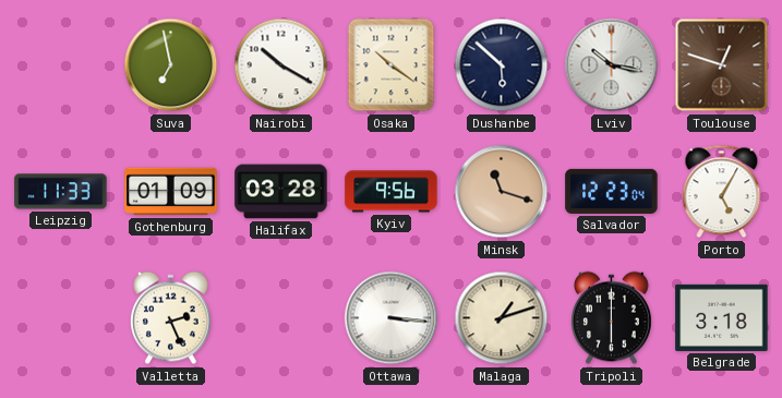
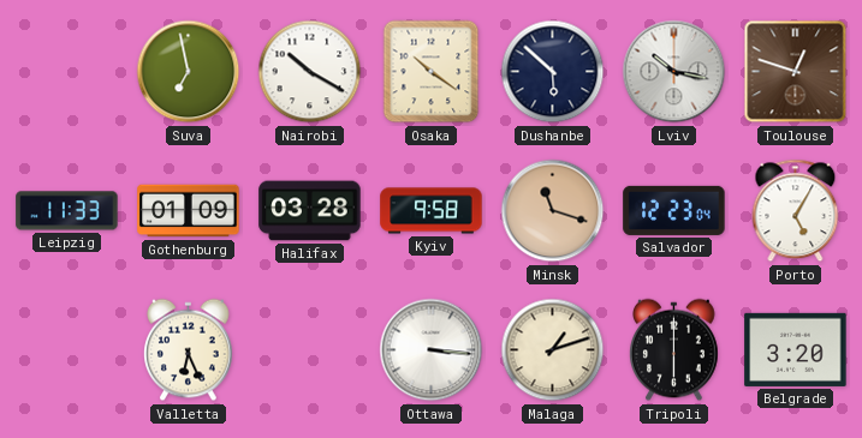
Kyiv: 9:56 -> 9:58
Valletta: 2:26 -> 6:26
Belgrade: 3:18 -> 3:20
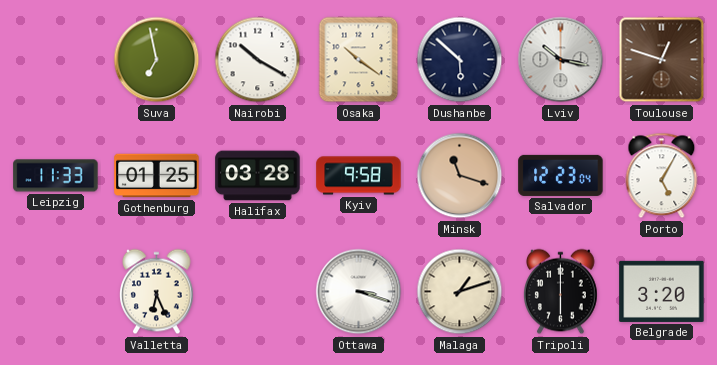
Gothenburg: 01:09 -> 01:25
Ottawa: 3:16 -> 3:18
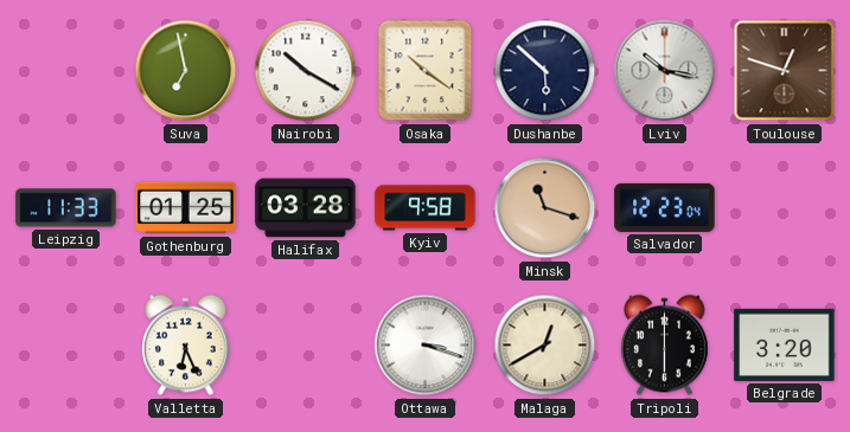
Porto: 5:05 -> none
Malaga: 1:12 -> 12:40
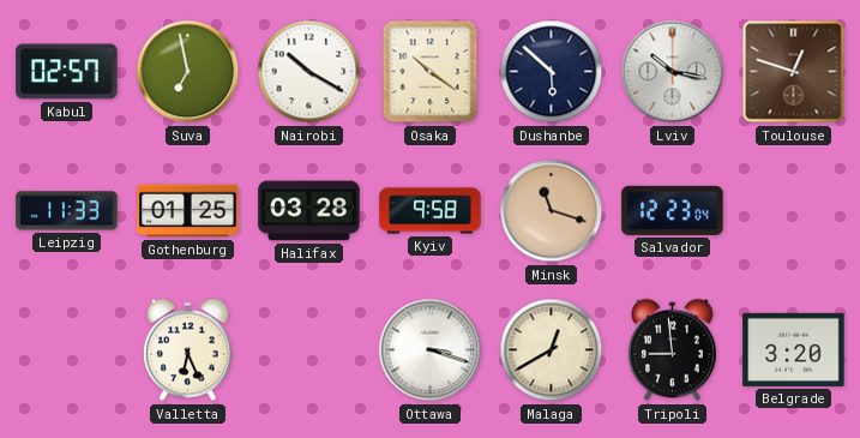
Kabul: none -> 02:57
Tripoli: 6:00 -> 8:59
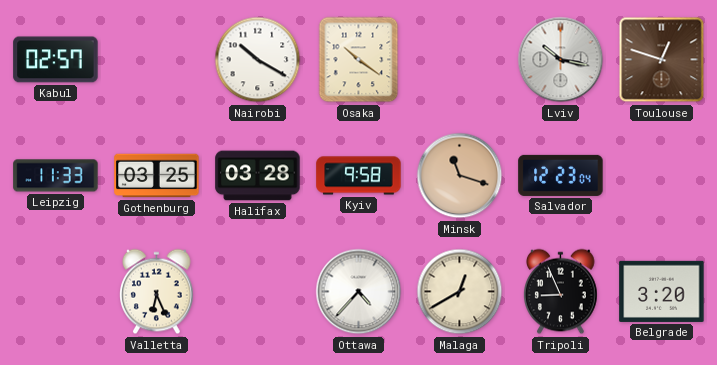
Suva: 6:58 -> none
Dushanbe: 5:52 -> none
Gothenburg: 01:25 -> 03:25
Ottawa: 3:18 -> 4:37
Tripoli: 8:59 -> 8:56
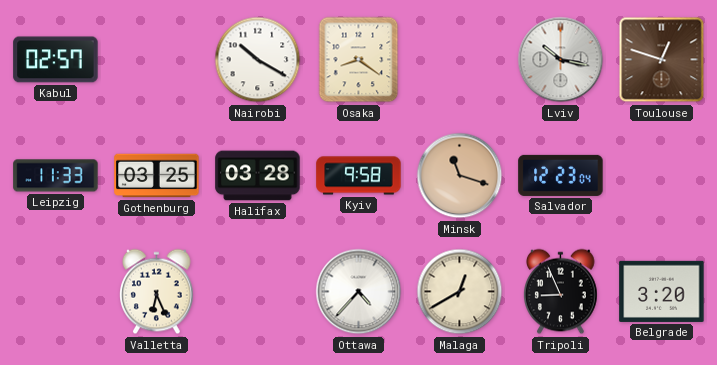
Osaka: 10:21 -> 8:21
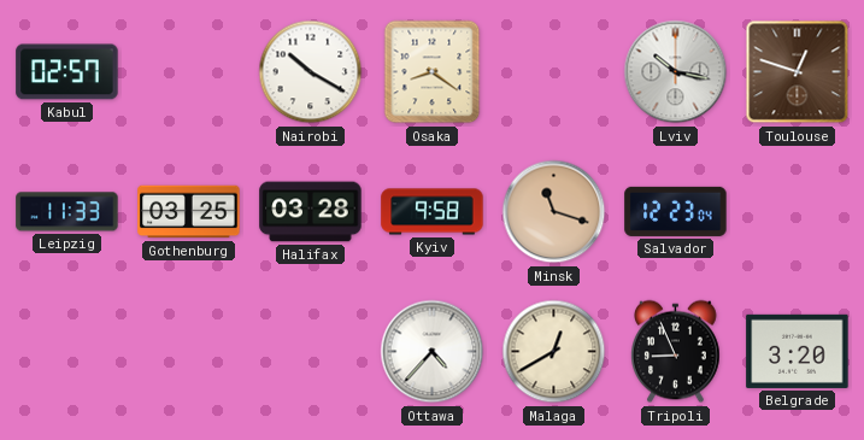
Valletta: 6:26 -> none
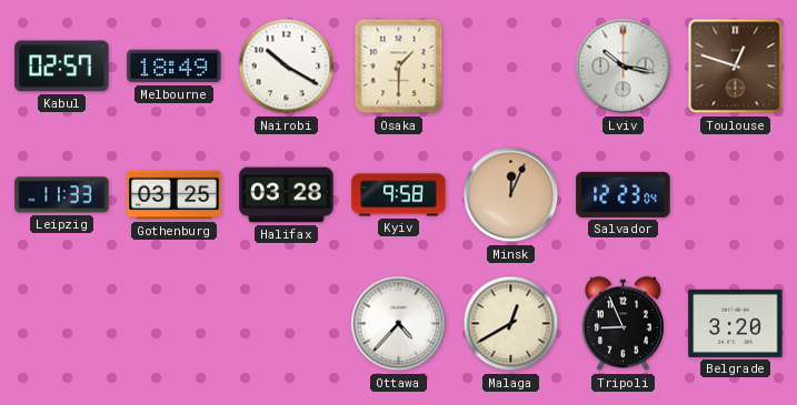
Melbourne: none -> 18:49
Osaka: 8:21 -> 1:30
Minsk: 11:18 -> 12:04
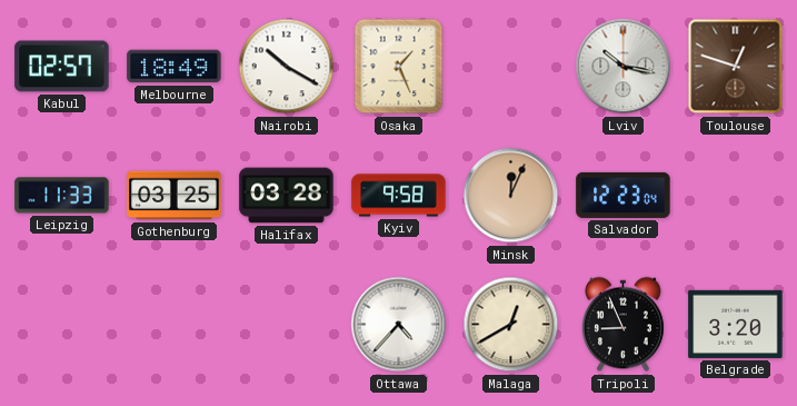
Osaka: 1:30 -> 1:26
